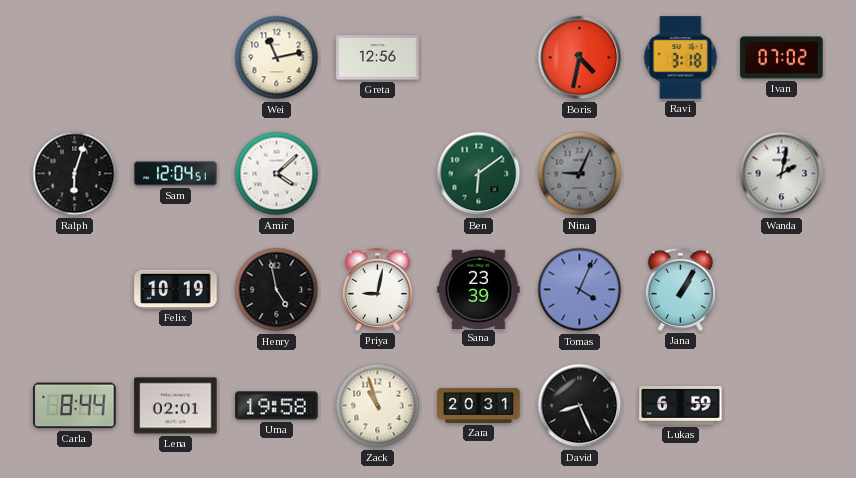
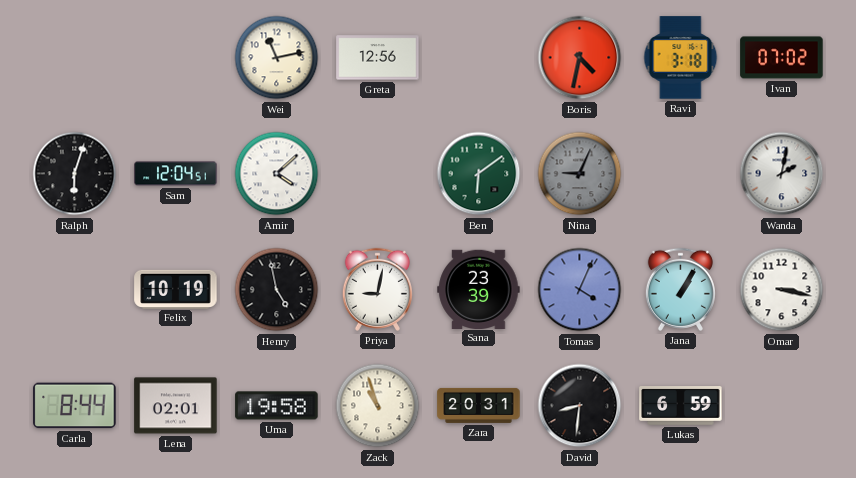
Omar: none -> 3:17
David: 8:26 -> 8:31
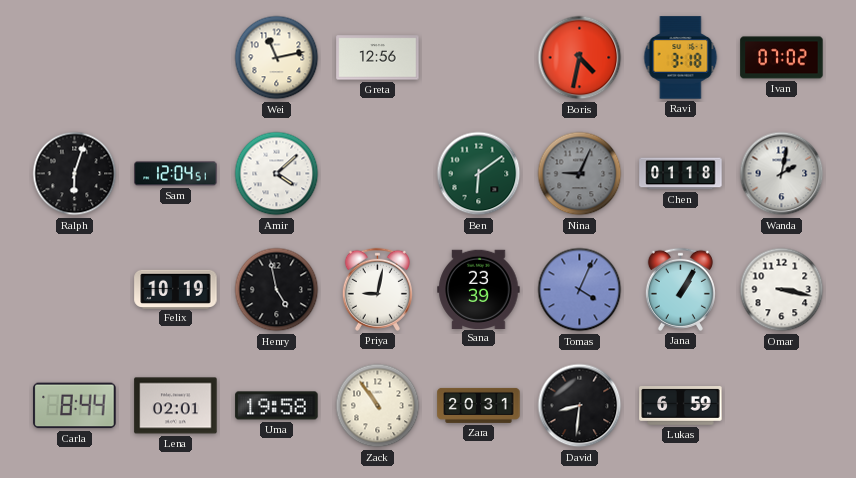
Chen: none -> 01:18
Zack: 10:57 -> 10:54
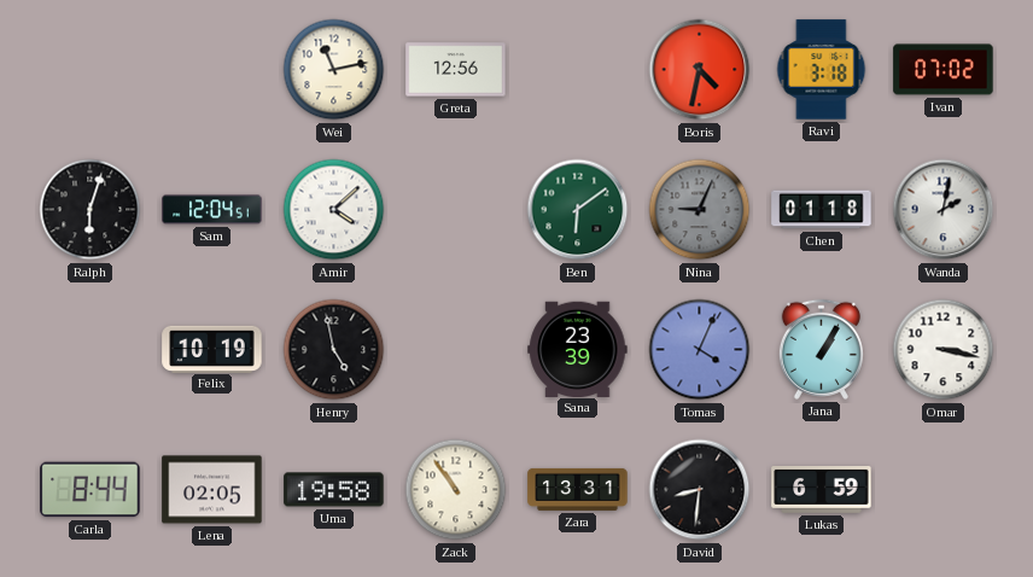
Priya: 9:02 -> none
Lena: 02:01 -> 02:05
Zara: 20:31 -> 13:31
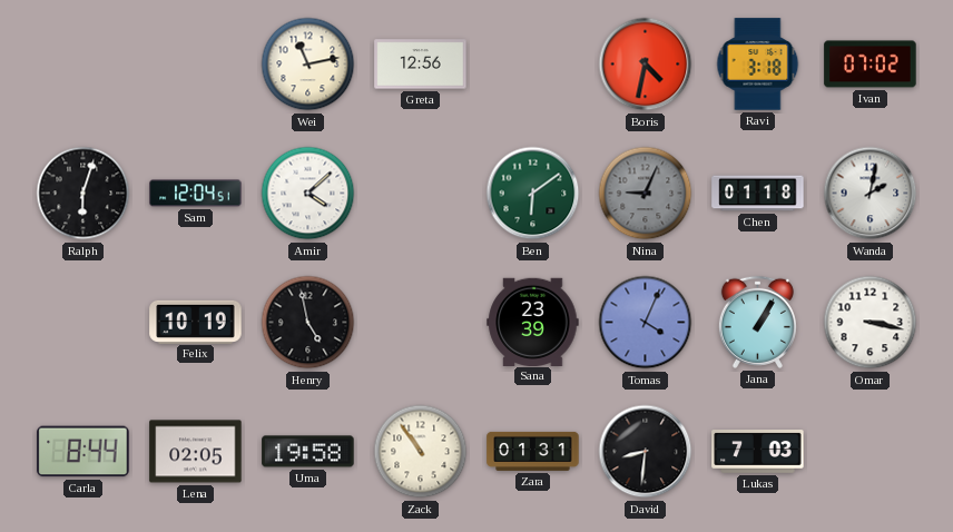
Zara: 13:31 -> 01:31
Lukas: 6:59 -> 7:03
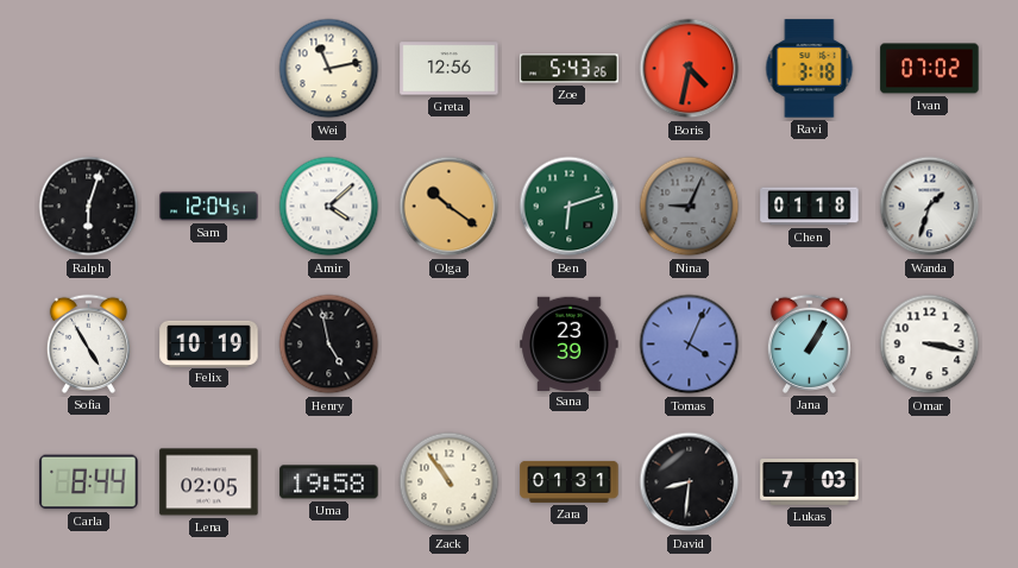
Zoe: none -> 5:43
Olga: none -> 10:21
Ben: 6:09 -> 6:12
Wanda: 2:02 -> 1:33
Sofia: none -> 4:55
